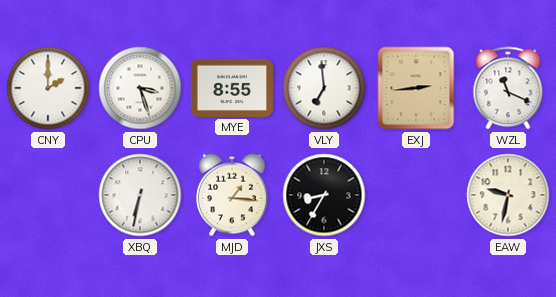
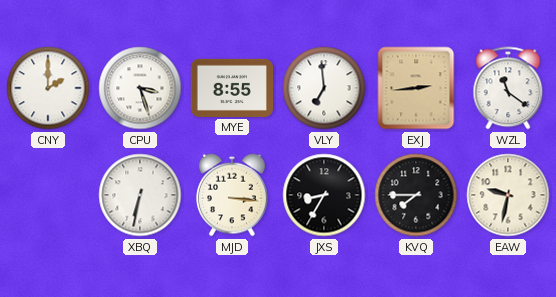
WZL: 11:19 -> 11:21
MJD: 1:16 -> 3:16
KVQ: none -> 7:45
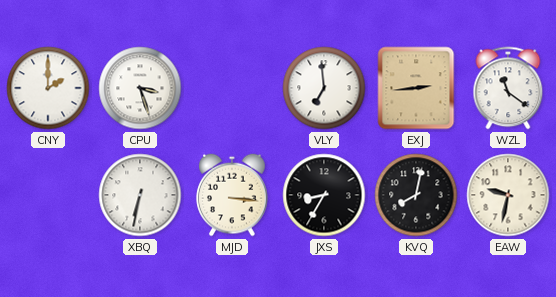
MYE: 8:55 -> none
KVQ: 7:45 -> 8:02
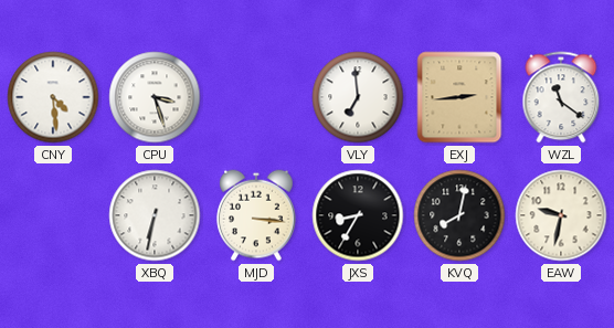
CNY: 2:00 -> 4:29
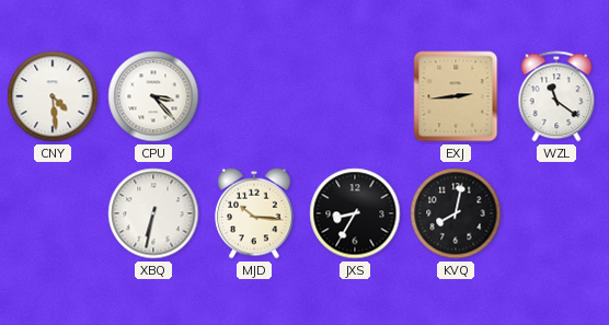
CPU: 3:27 -> 3:23
VLY: 6:59 -> none
MJD: 3:16 -> 10:16
EAW: 9:32 -> none
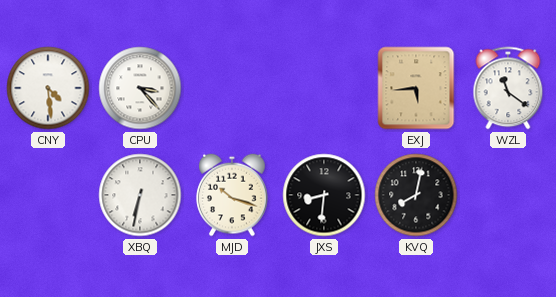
EXJ: 2:44 -> 5:44
MJD: 10:16 -> 10:18
JXS: 8:35 -> 8:31
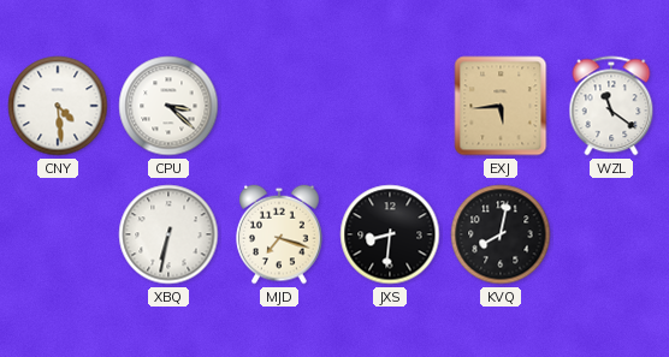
CPU: 3:23 -> 3:22
MJD: 10:18 -> 7:18
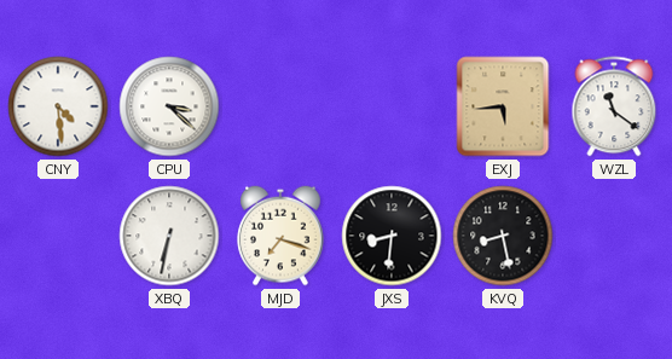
KVQ: 8:02 -> 8:28
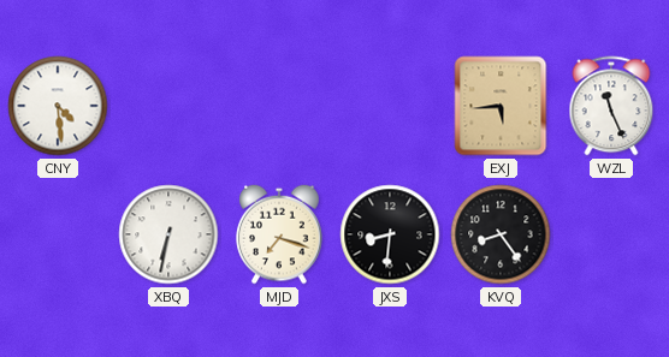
CPU: 3:22 -> none
WZL: 11:21 -> 11:26
KVQ: 8:28 -> 8:24
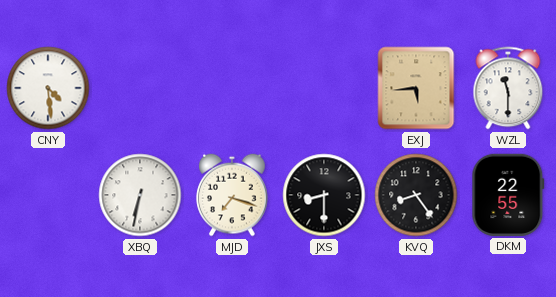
WZL: 11:26 -> 11:30
JXS: 8:31 -> 8:30
DKM: none -> 22:55
